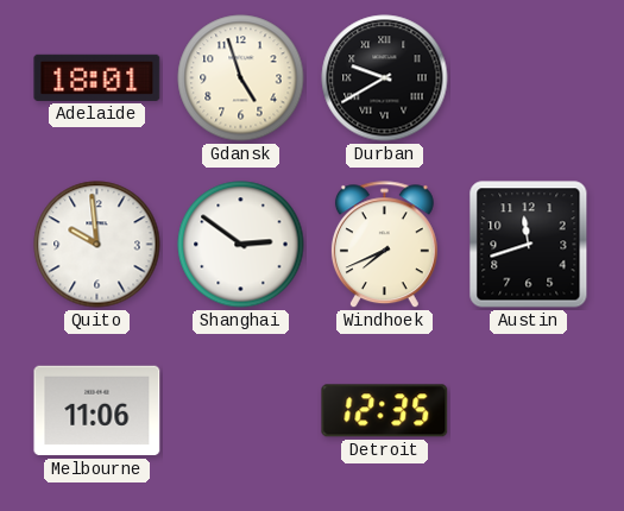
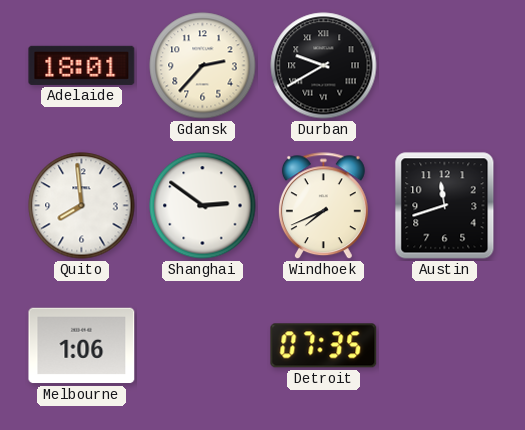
Gdansk: 4:57 -> 2:37
Quito: 9:59 -> 7:59
Melbourne: 11:06 -> 1:06
Detroit: 12:35 -> 07:35
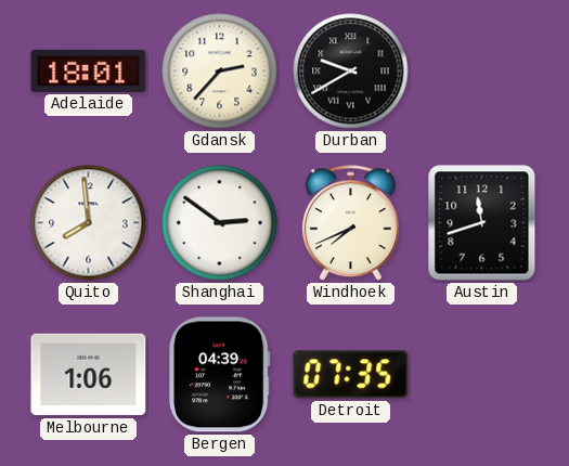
Bergen: none -> 04:39
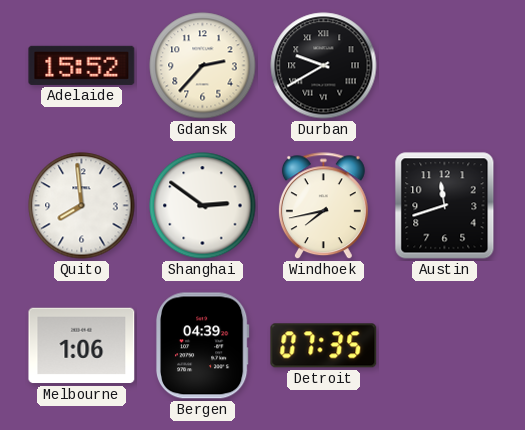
Adelaide: 18:01 -> 15:52
Windhoek: 7:41 -> 7:43
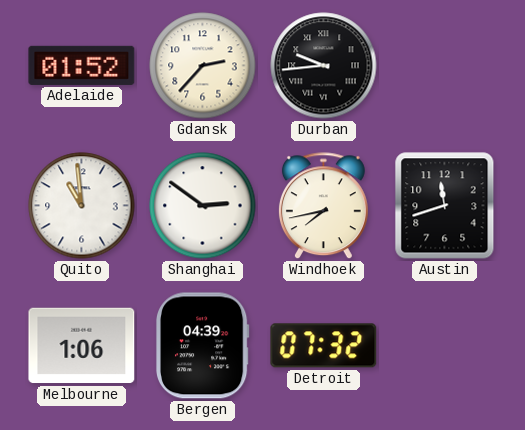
Adelaide: 15:52 -> 01:52
Durban: 9:40 -> 9:44
Quito: 7:59 -> 10:59
Detroit: 07:35 -> 07:32
